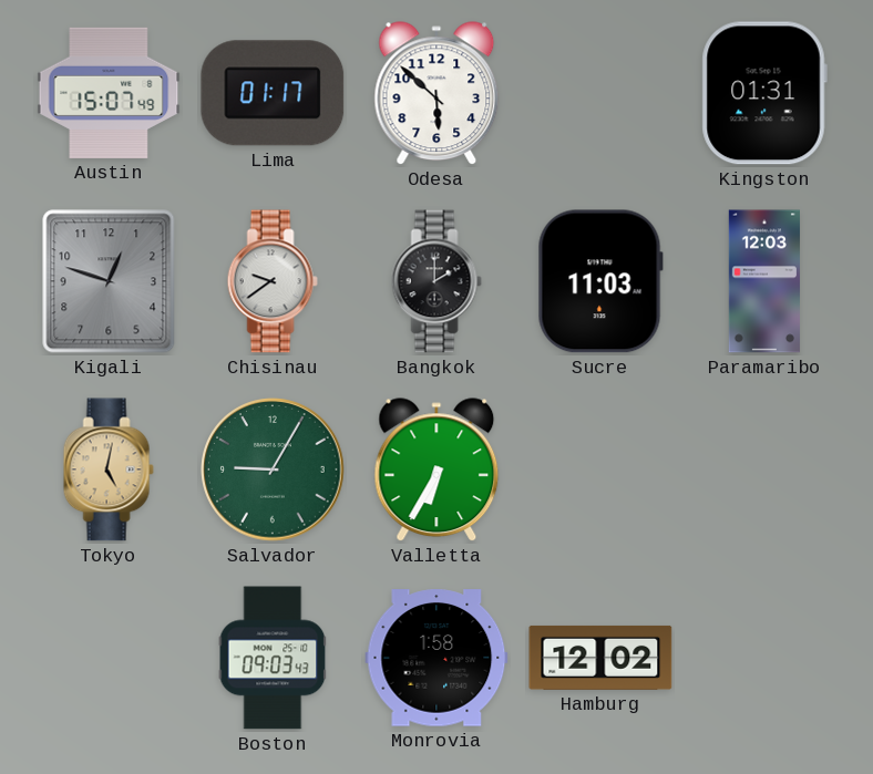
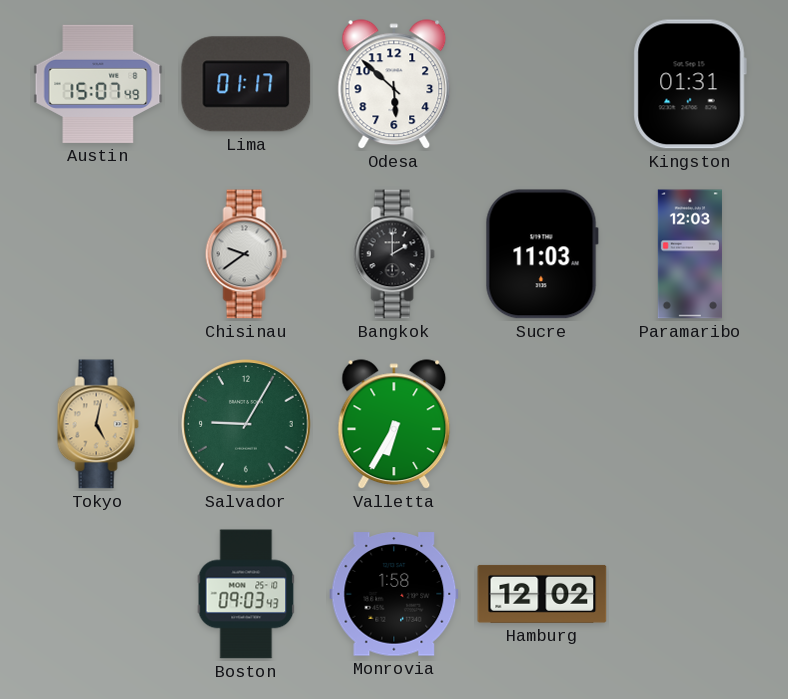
Kigali: 12:48 -> none
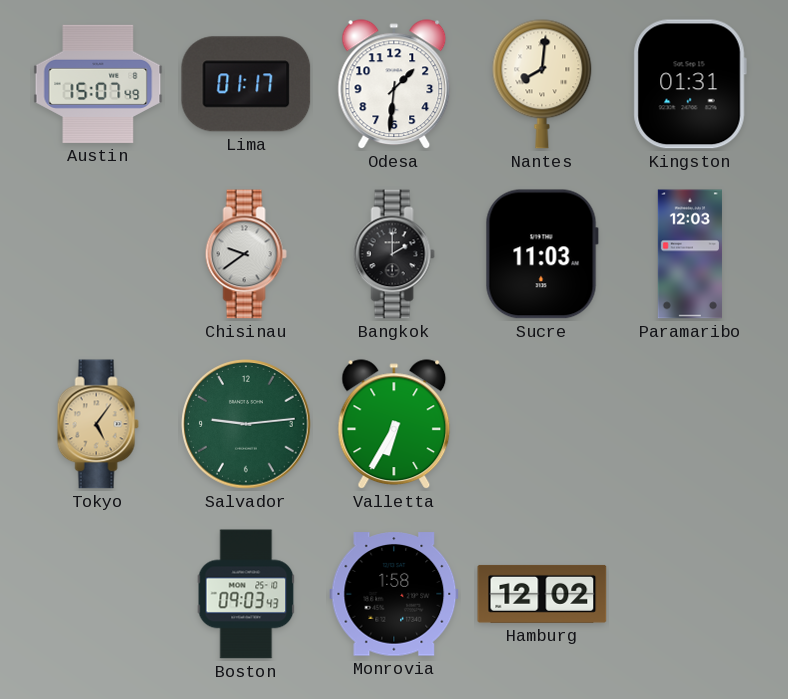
Odesa: 5:52 -> 1:31
Nantes: none -> 8:01
Tokyo: 5:02 -> 5:06
Salvador: 9:05 -> 9:14
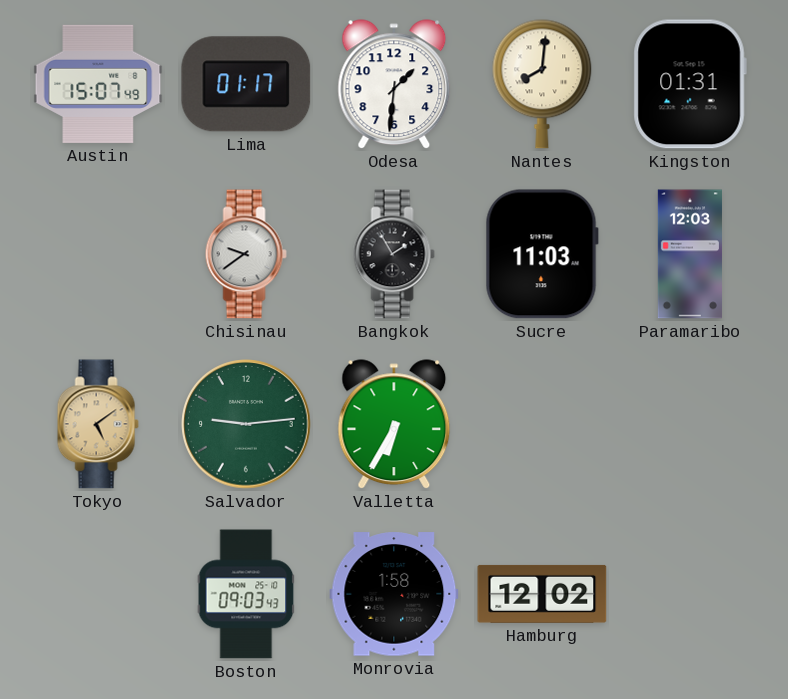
Bangkok: 2:00 -> 1:55
Tokyo: 5:06 -> 5:09
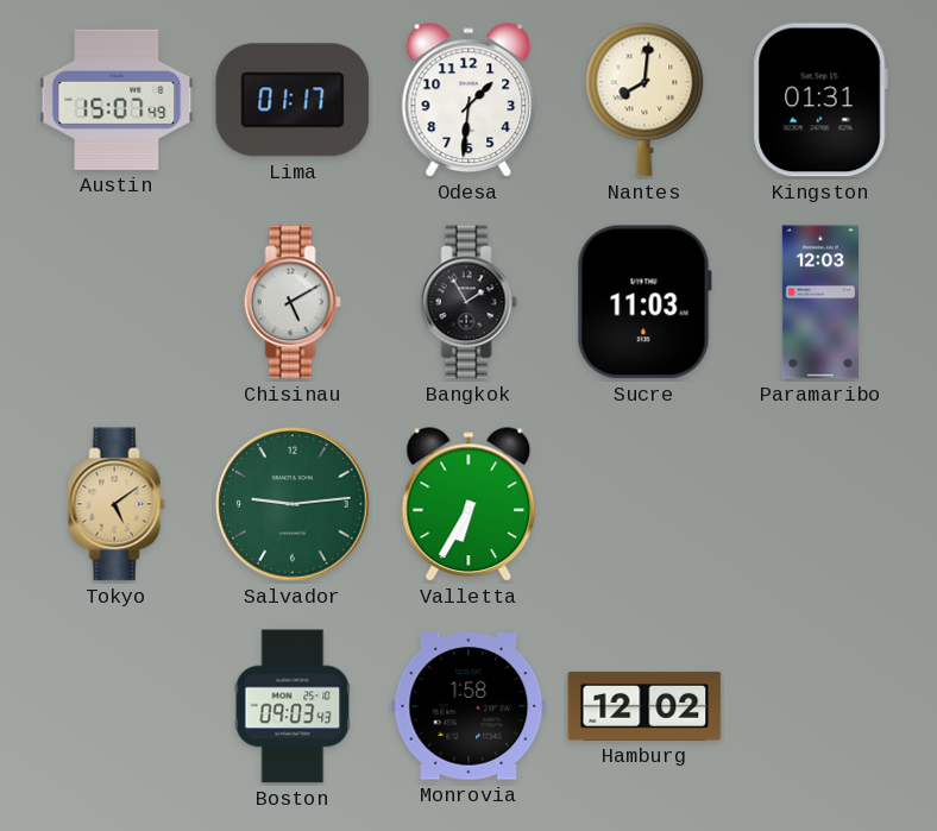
Chisinau: 9:39 -> 5:10
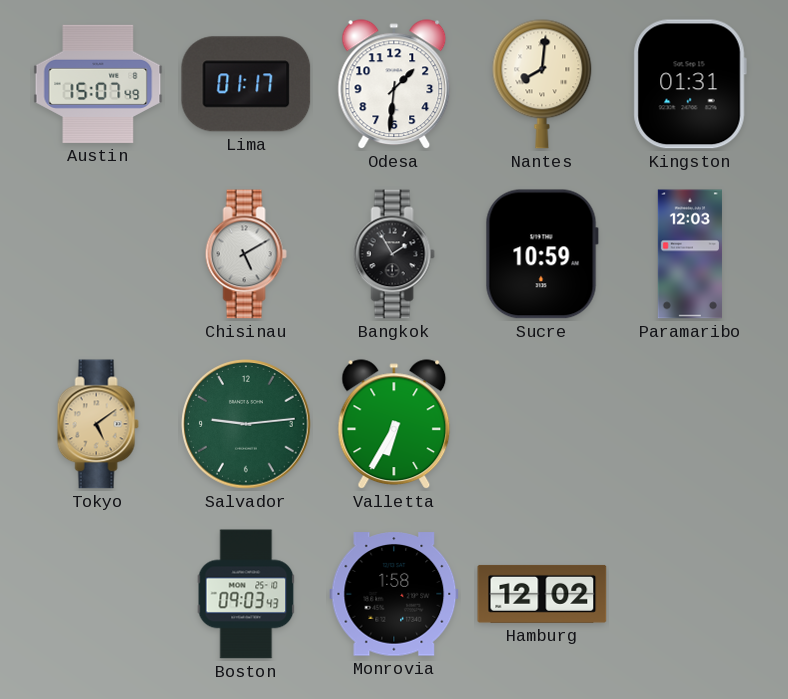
Sucre: 11:03 -> 10:59
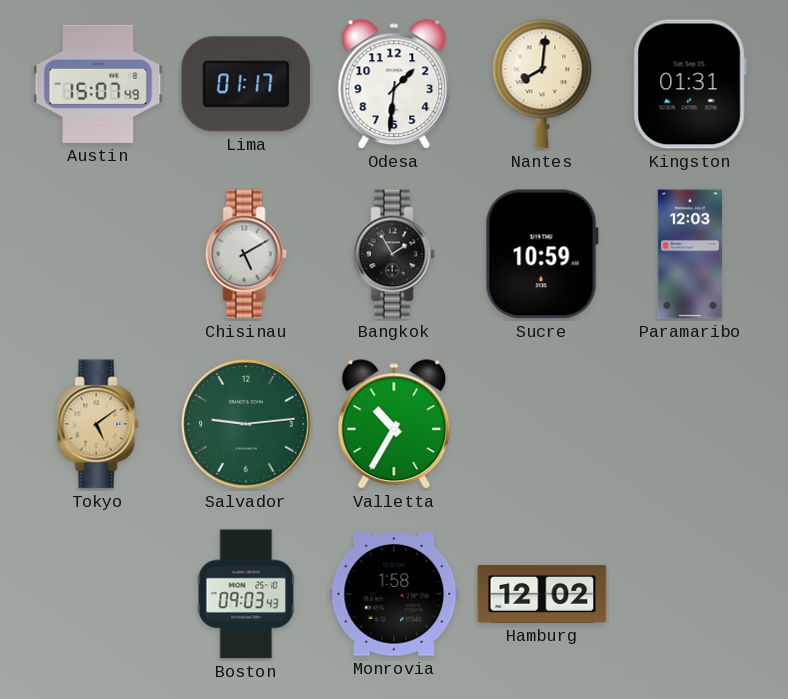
Valletta: 6:35 -> 10:35
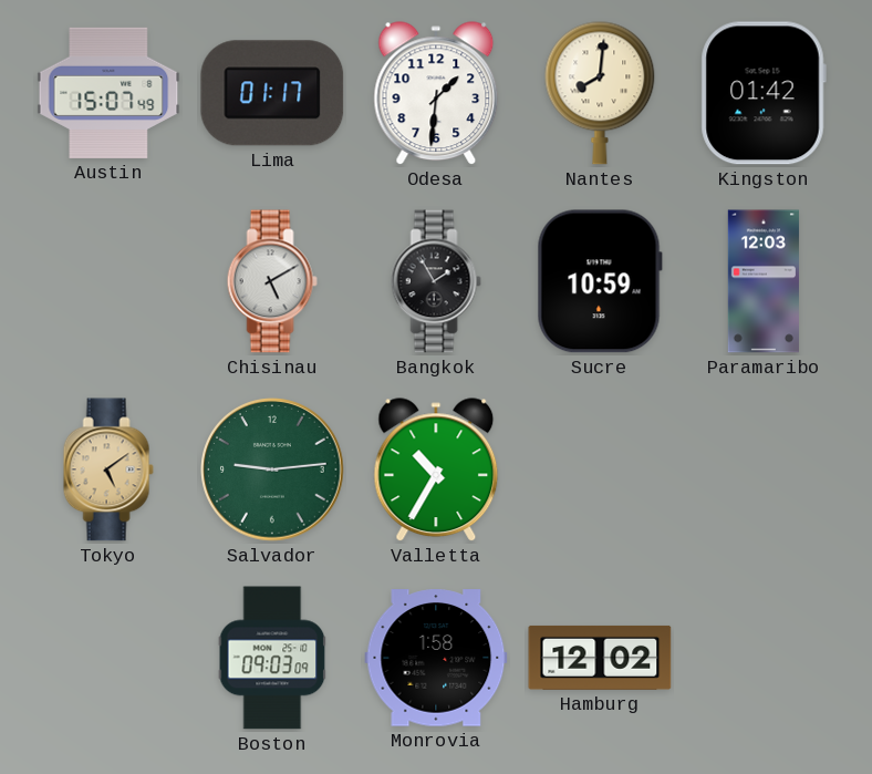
Kingston: 01:31 -> 01:42
Boston: 09:03:43 -> 09:03:09
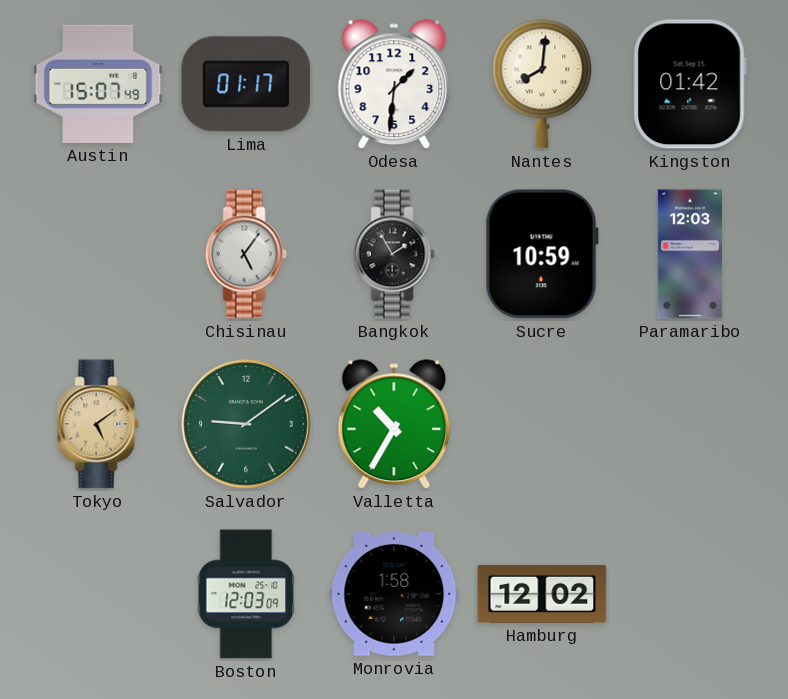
Chisinau: 5:10 -> 5:06
Salvador: 9:14 -> 9:09
Boston: 09:03 -> 12:03
